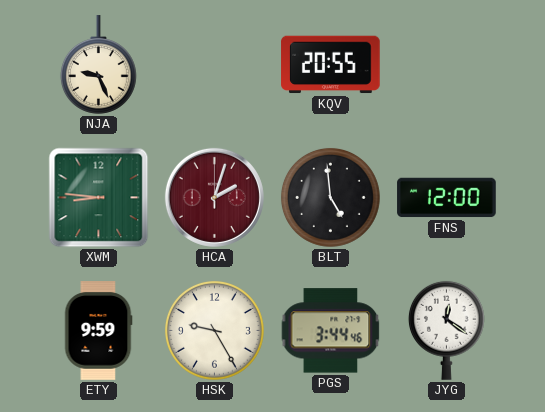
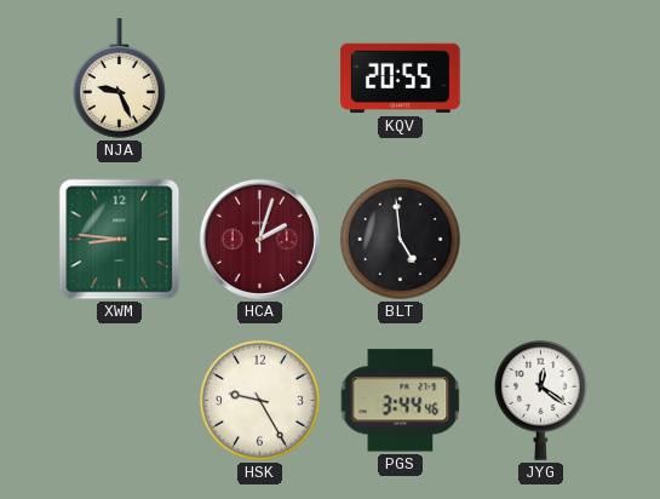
FNS: 12:00 -> none
ETY: 9:59 -> none
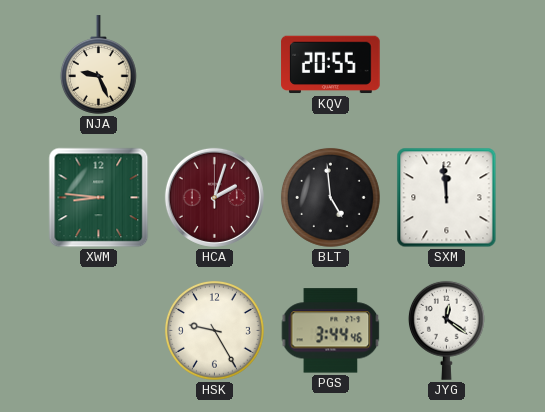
SXM: none -> 11:59
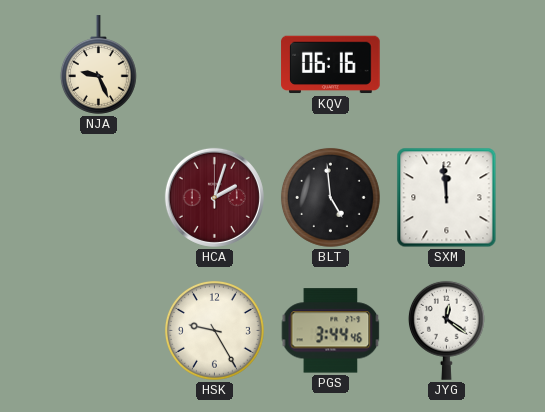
KQV: 20:55 -> 06:16
XWM: 8:46 -> none
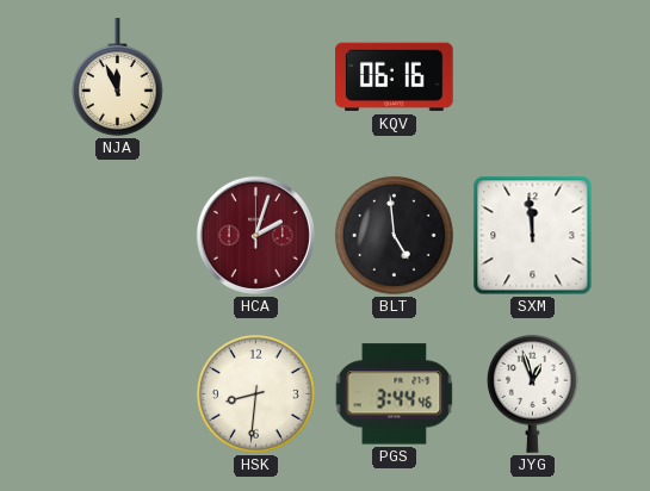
NJA: 9:26 -> 11:56
HSK: 9:25 -> 8:31
JYG: 12:21 -> 12:57
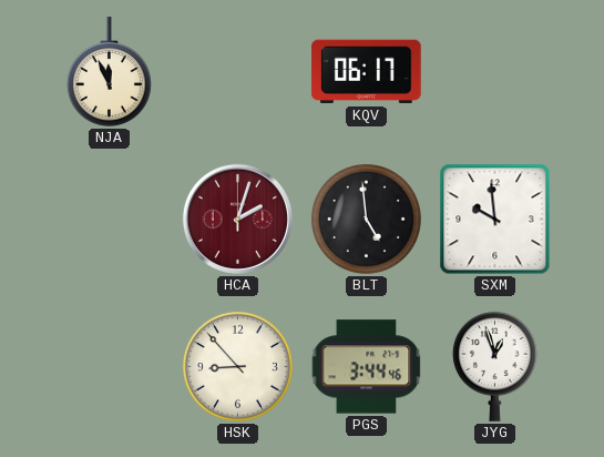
KQV: 06:16 -> 06:17
SXM: 11:59 -> 9:59
HSK: 8:31 -> 8:53
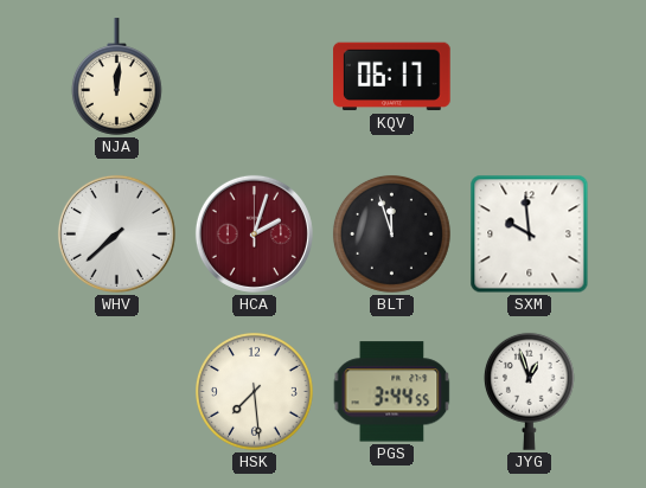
NJA: 11:56 -> 12:01
WHV: none -> 7:38
BLT: 4:59 -> 11:57
HSK: 8:53 -> 7:29
PGS: 3:44:46 -> 3:44:55
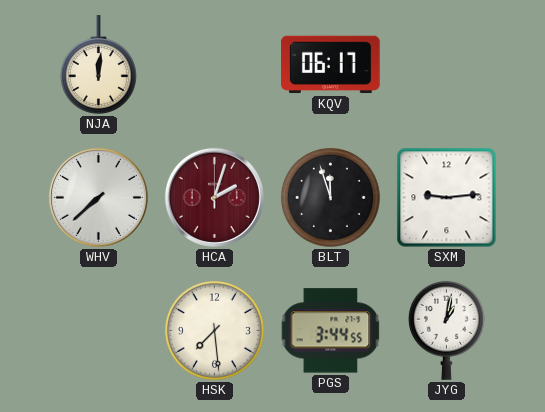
SXM: 9:59 -> 9:14
JYG: 12:57 -> 1:02
